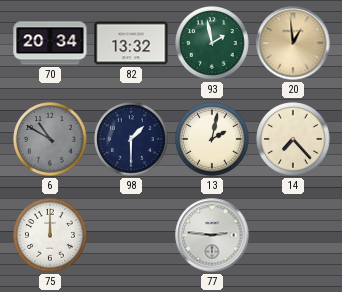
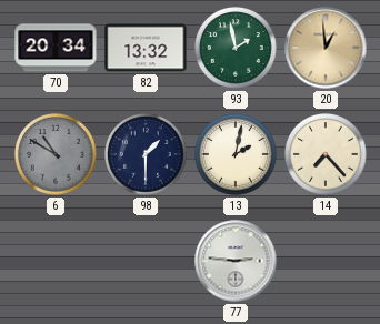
75: 12:00 -> none
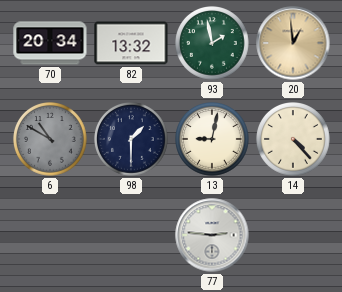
13: 2:02 -> 9:02
14: 7:23 -> 4:23
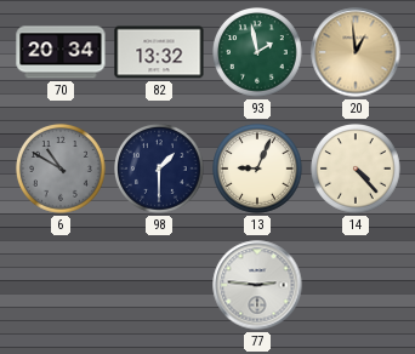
13: 9:02 -> 9:04
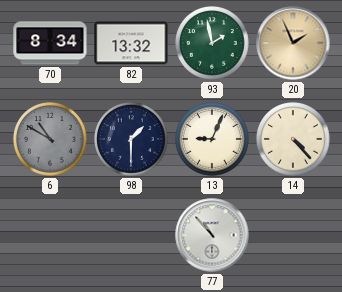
70: 20:34 -> 8:34
20: 12:59 -> 1:56
77: 2:46 -> 10:53
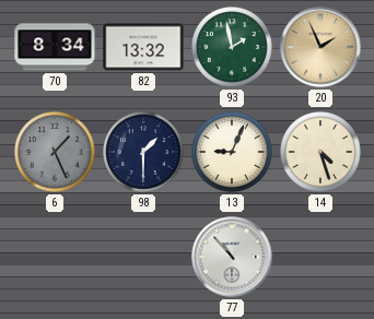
6: 10:50 -> 1:26
14: 4:23 -> 4:27
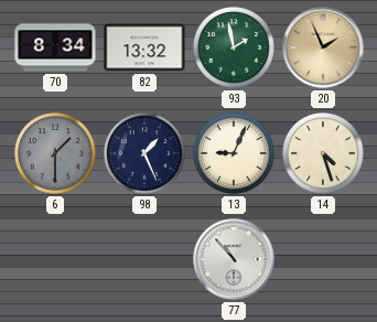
6: 1:26 -> 1:30
98: 1:30 -> 1:26
